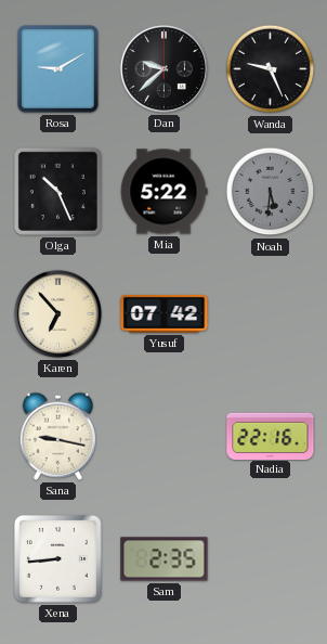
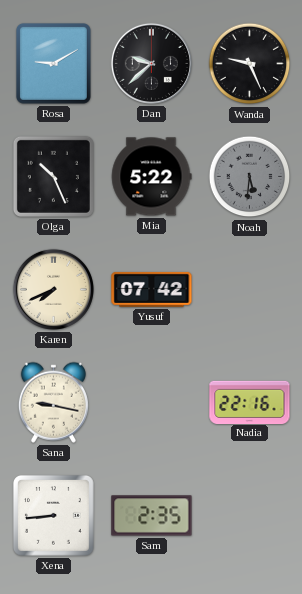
Karen: 6:53 -> 7:41
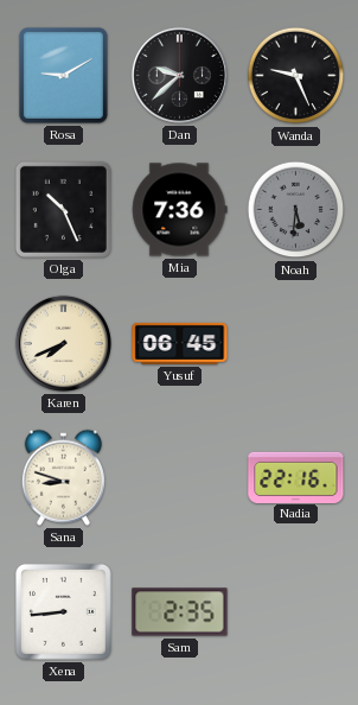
Mia: 5:22 -> 7:36
Yusuf: 07:42 -> 06:45
Sana: 9:17 -> 8:48
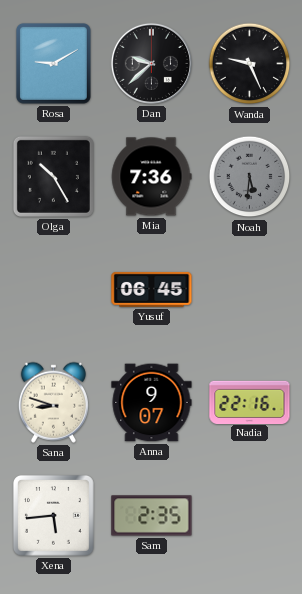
Olga: 10:26 -> 10:25
Karen: 7:41 -> none
Anna: none -> 9:07
Xena: 8:44 -> 5:44
